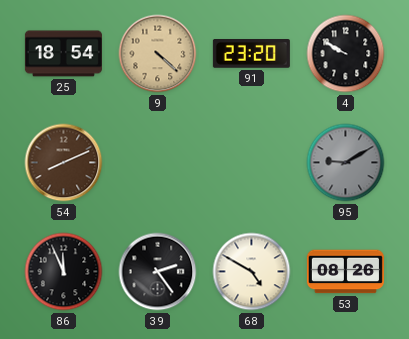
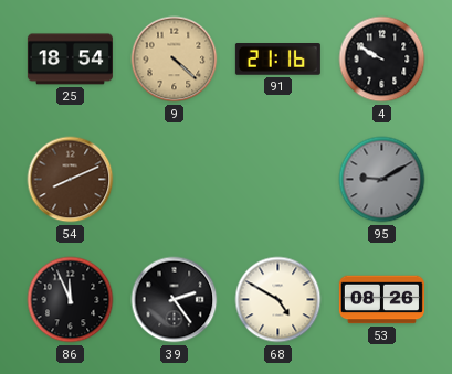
91: 23:20 -> 21:16
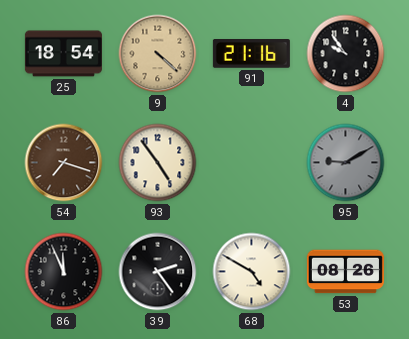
4: 9:50 -> 9:54
54: 8:11 -> 7:18
93: none -> 4:54
